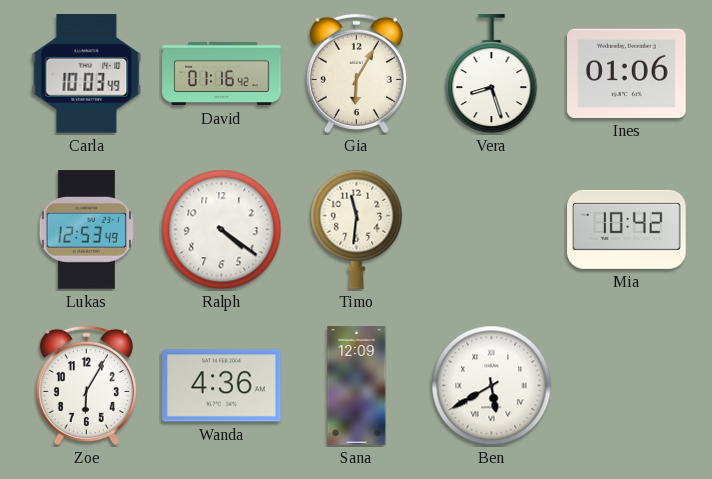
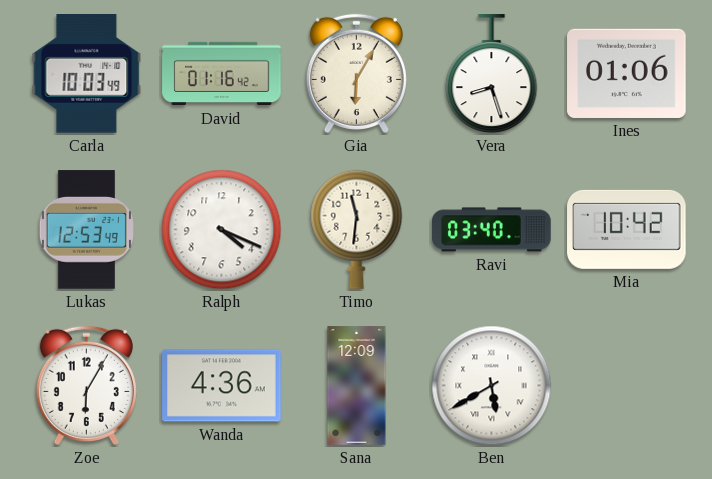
Ralph: 4:21 -> 4:19
Ravi: none -> 03:40
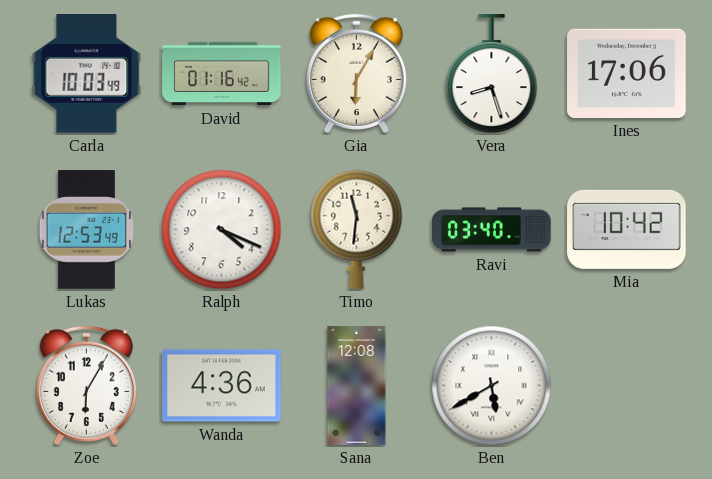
Ines: 01:06 -> 17:06
Sana: 12:09 -> 12:08
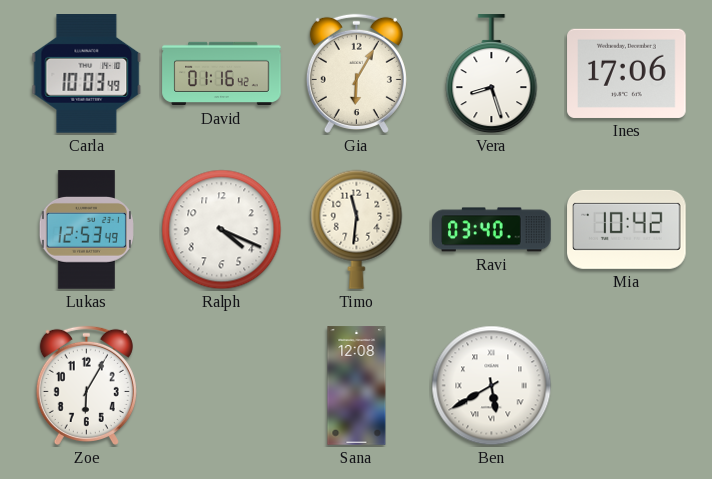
Wanda: 4:36 -> none
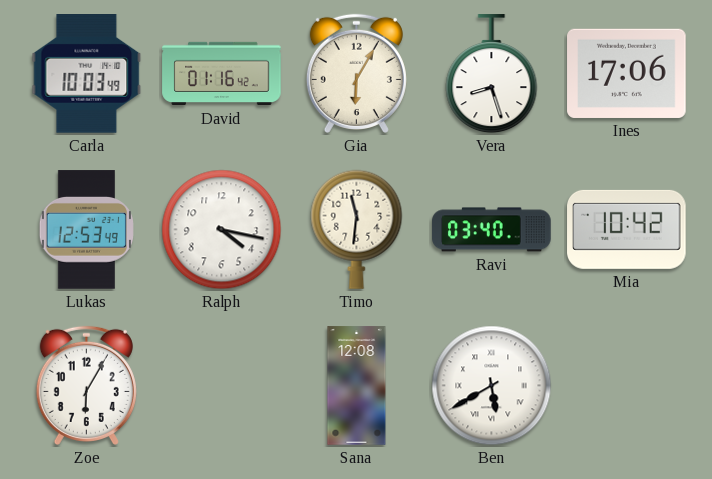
Ralph: 4:19 -> 4:17
